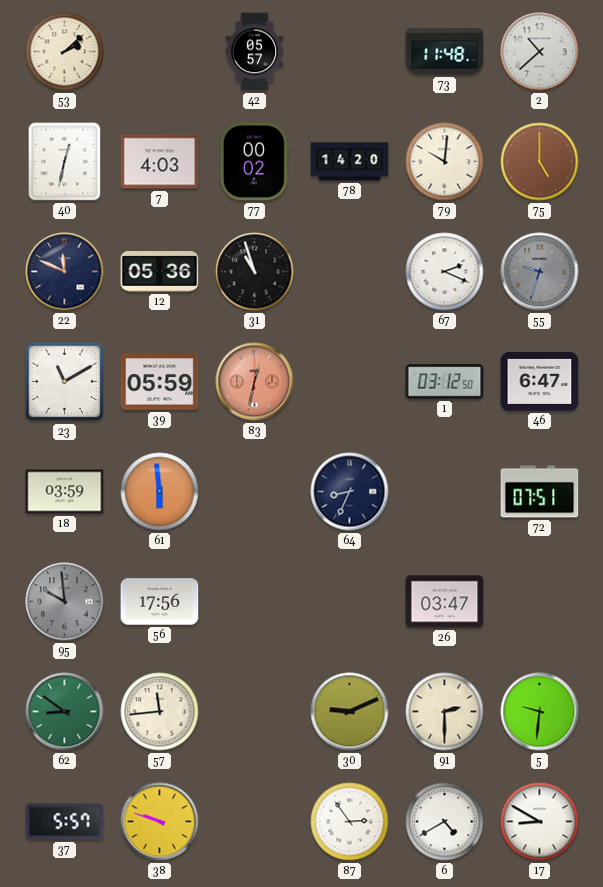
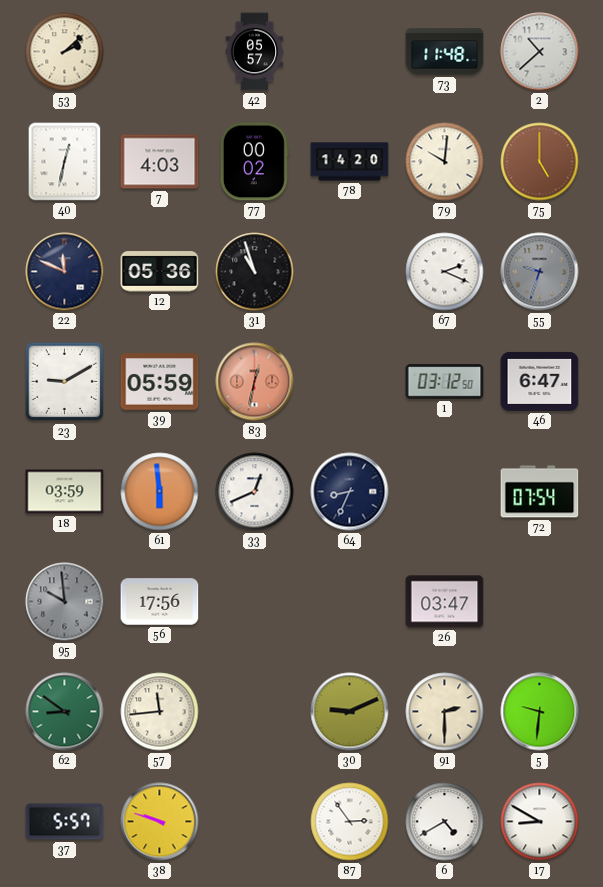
23: 11:10 -> 9:10
33: none -> 12:41
72: 07:51 -> 07:54
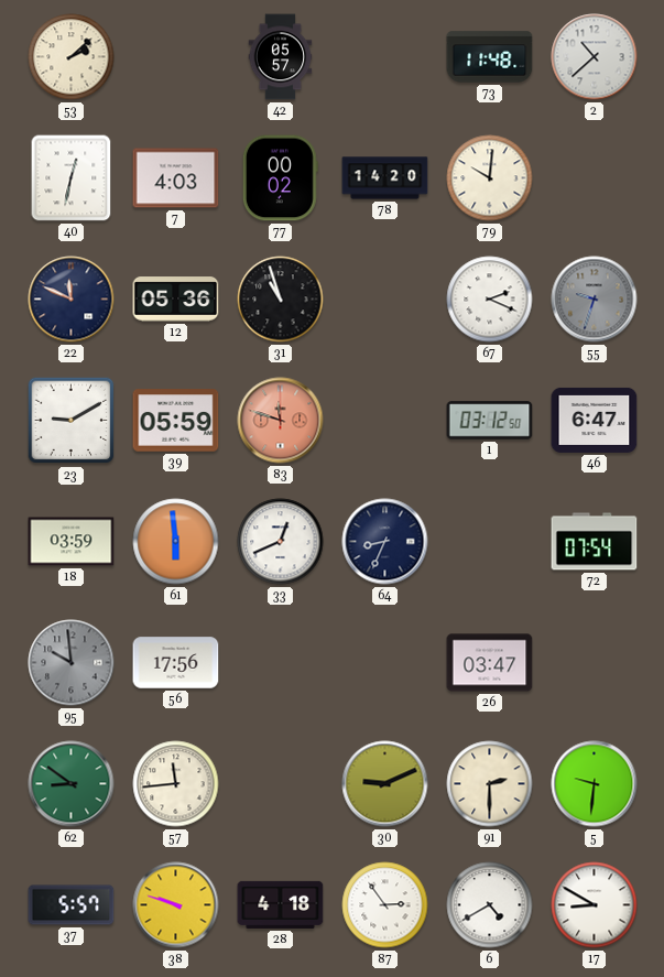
75: 5:00 -> none
83: 12:32 -> 11:48
28: none -> 4:18
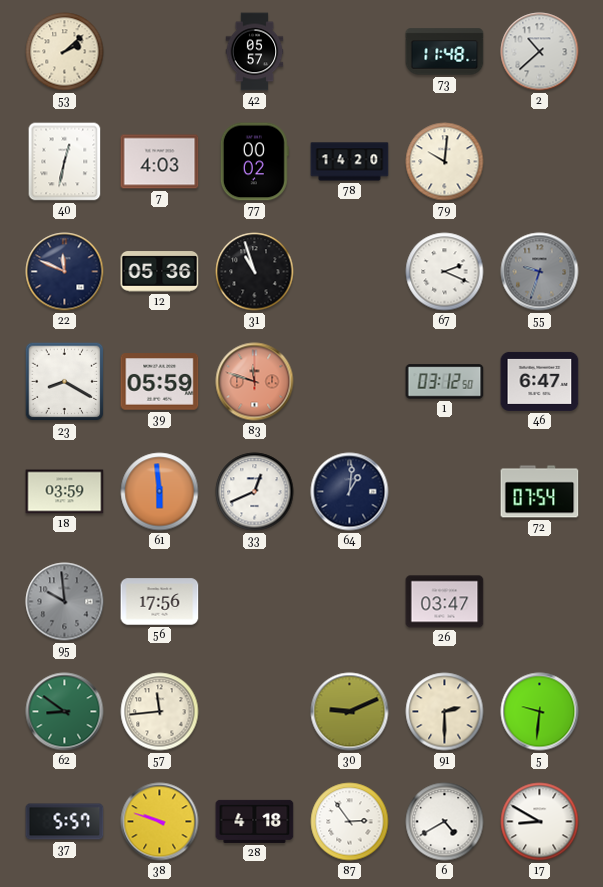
23: 9:10 -> 8:20
64: 8:34 -> 1:01
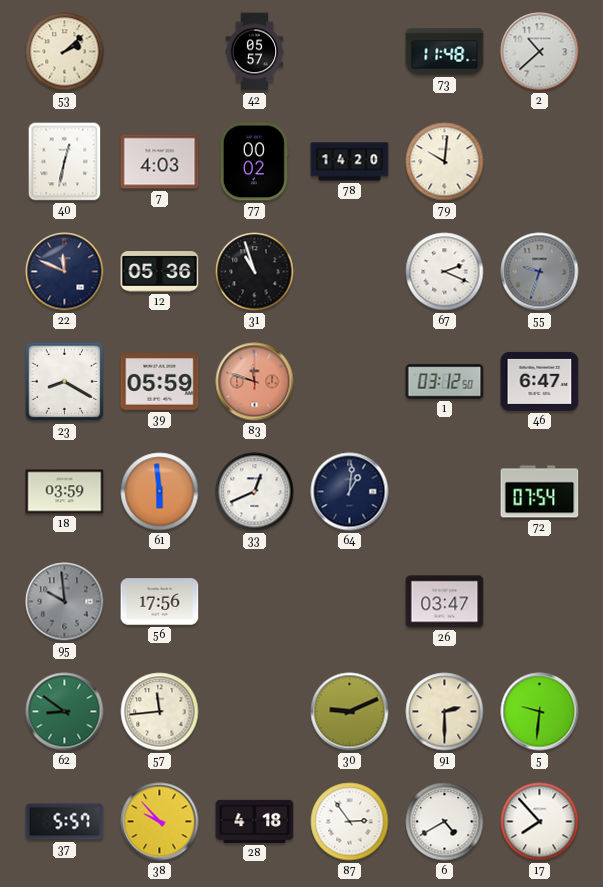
38: 9:48 -> 9:53
17: 8:50 -> 7:53
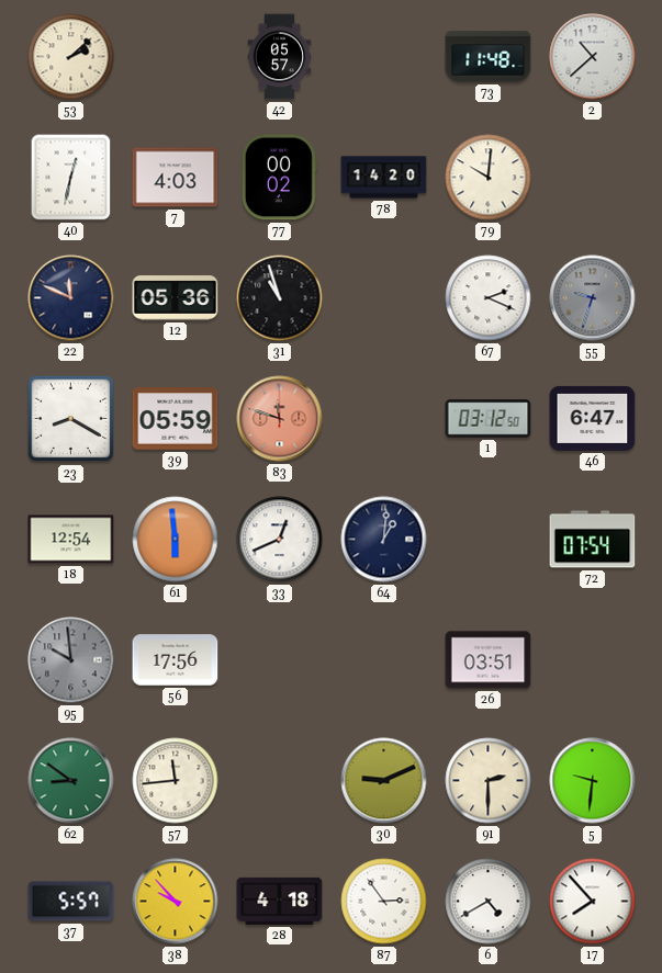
18: 03:59 -> 12:54
26: 03:47 -> 03:51
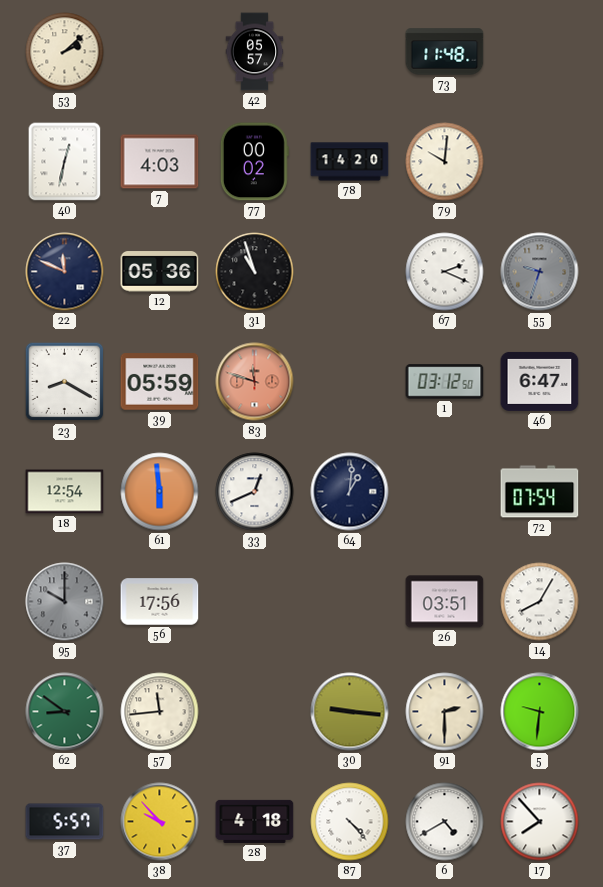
2: 10:38 -> none
95: 9:59 -> 10:00
14: none -> 8:05
30: 9:11 -> 9:16
87: 2:54 -> 4:23
